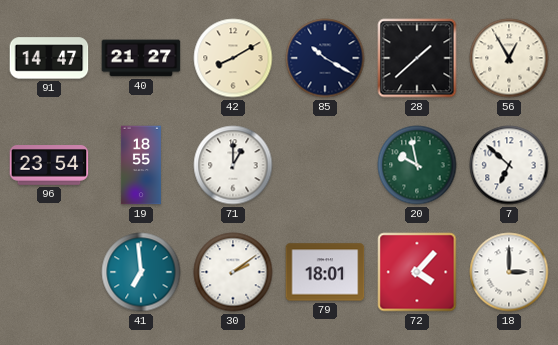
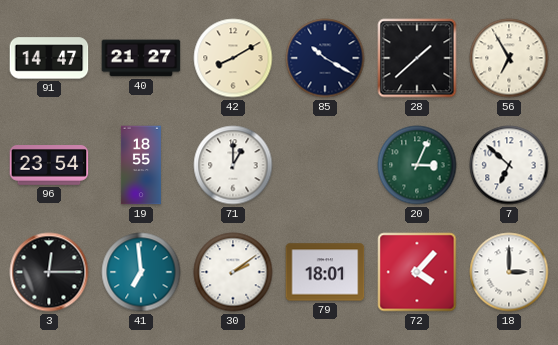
56: 12:55 -> 6:55
20: 9:58 -> 3:04
3: none -> 12:15
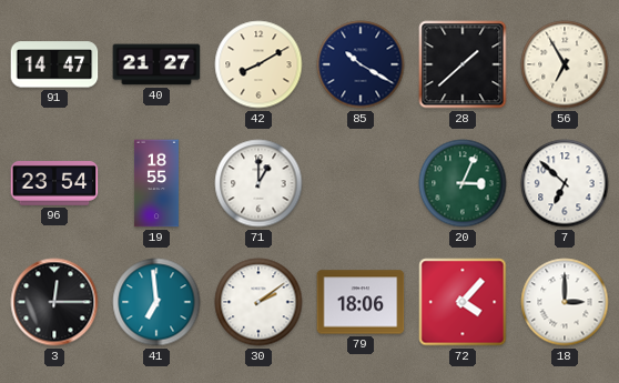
79: 18:01 -> 18:06
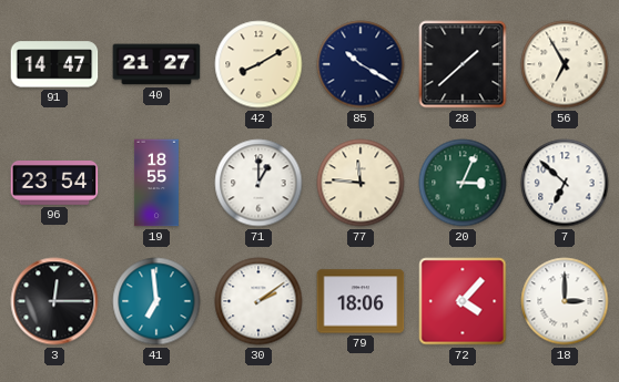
77: none -> 11:46
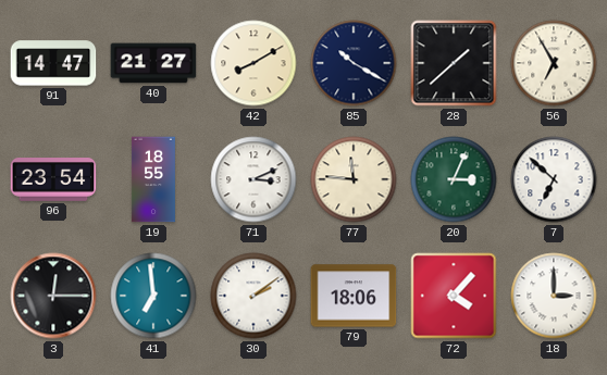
71: 1:00 -> 3:11
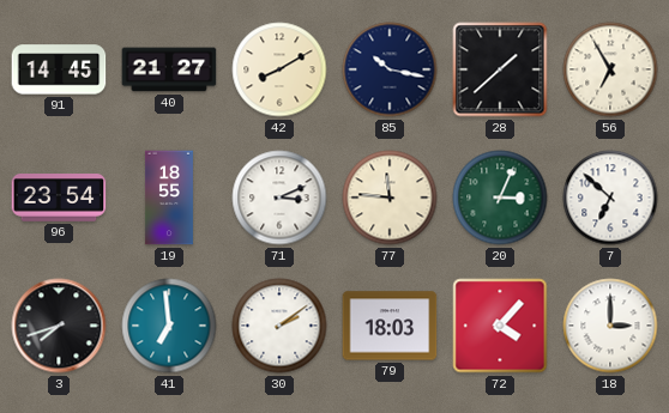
91: 14:47 -> 14:45
85: 10:20 -> 10:17
3: 12:15 -> 7:42
79: 18:06 -> 18:03
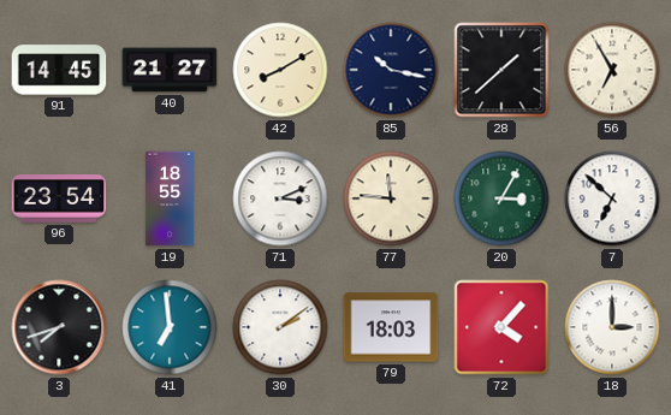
20: 3:04 -> 3:05
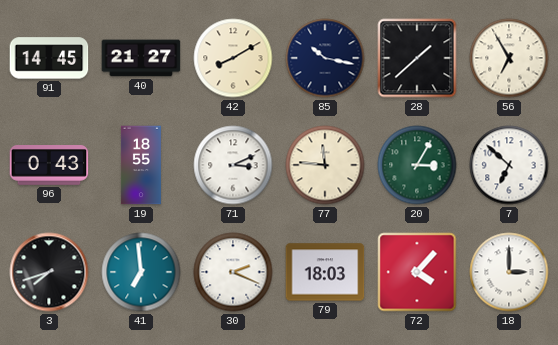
96: 23:54 -> 0:43
30: 2:09 -> 2:19
